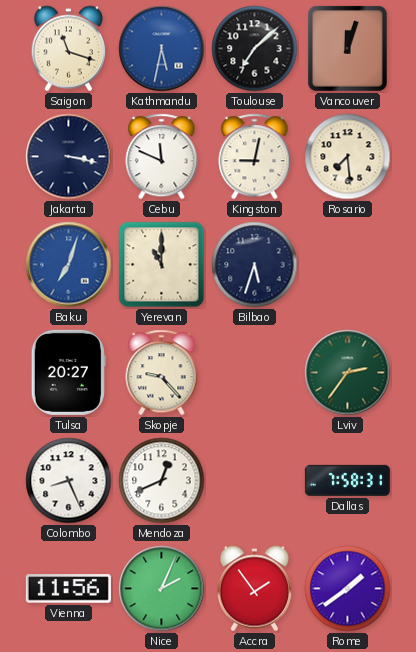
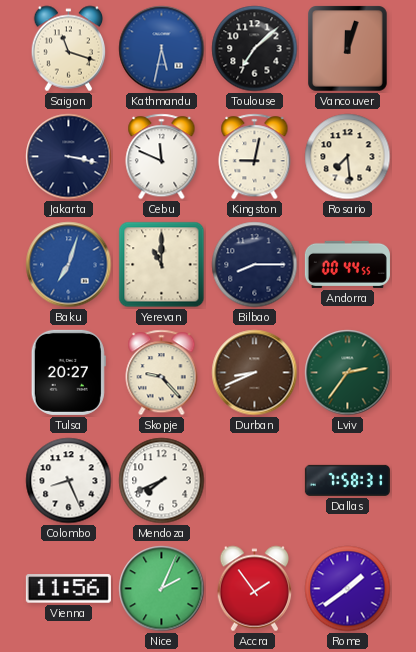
Bilbao: 5:33 -> 8:15
Andorra: none -> 00:44
Durban: none -> 8:41
Mendoza: 12:41 -> 7:41
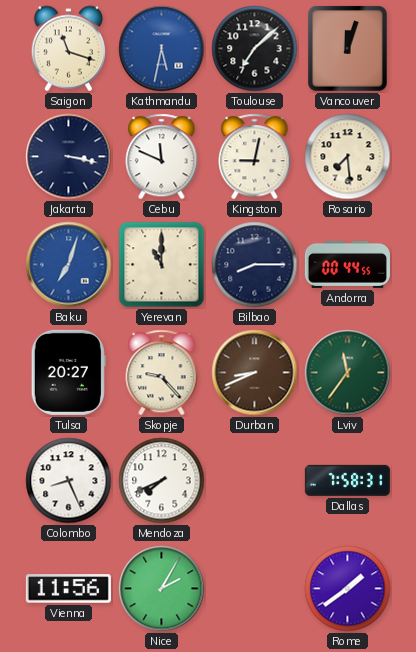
Lviv: 2:36 -> 11:36
Nice: 2:04 -> 2:05
Accra: 1:54 -> none
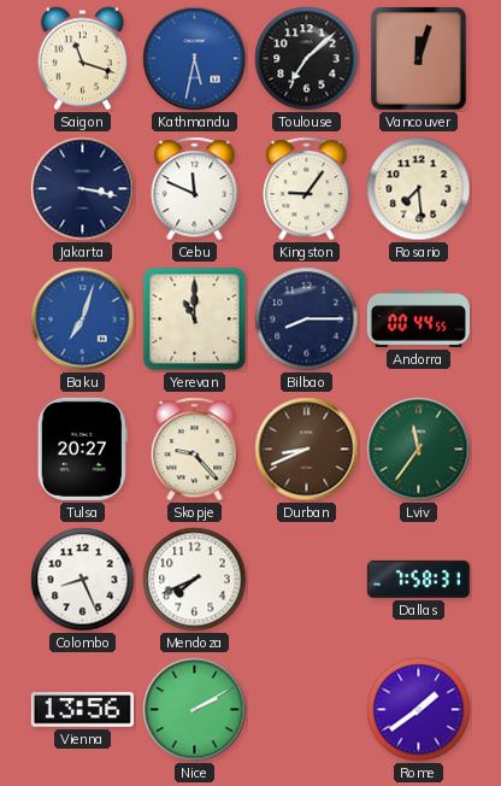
Kingston: 9:02 -> 9:06
Vienna: 11:56 -> 13:56
Nice: 2:05 -> 2:10
